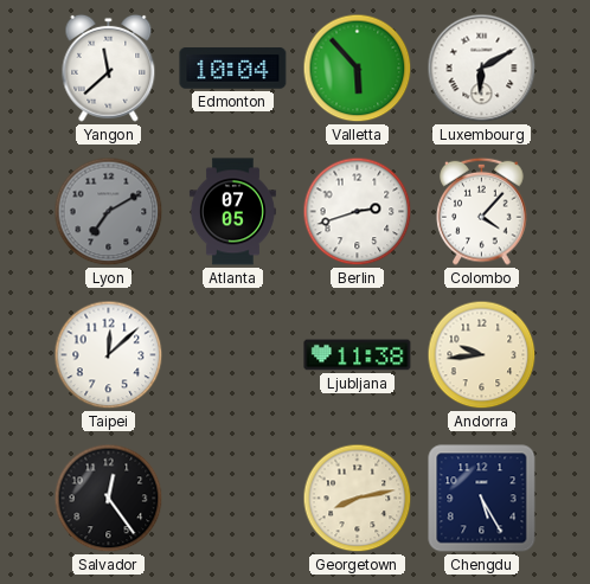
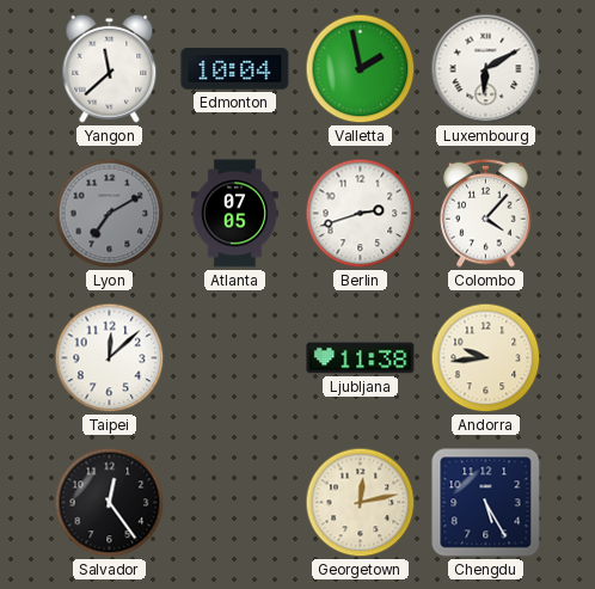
Valletta: 5:53 -> 1:58
Georgetown: 8:13 -> 12:13
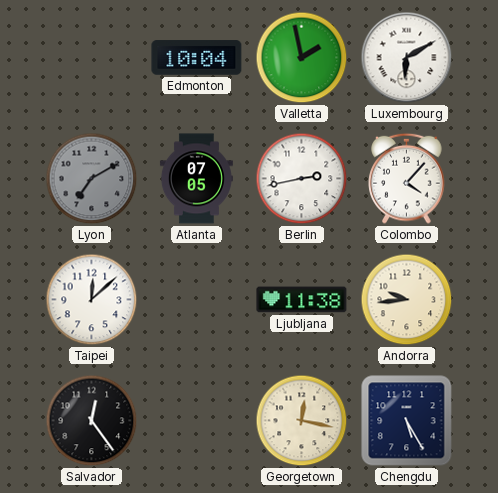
Yangon: 11:38 -> none
Berlin: 2:42 -> 2:43
Georgetown: 12:13 -> 12:17
